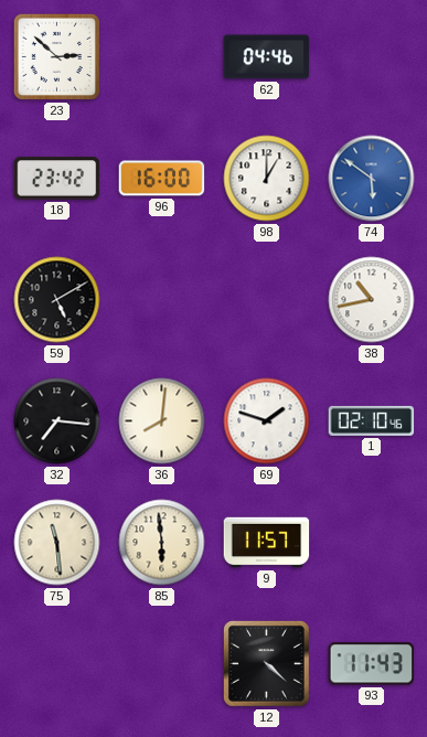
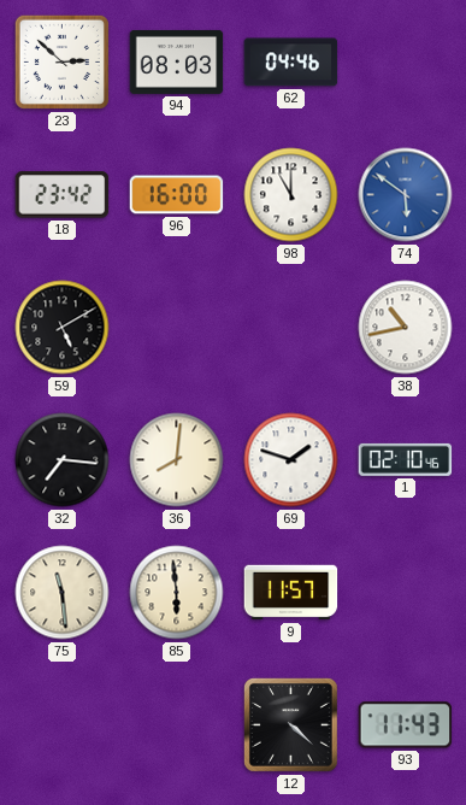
94: none -> 08:03
98: 1:00 -> 11:00
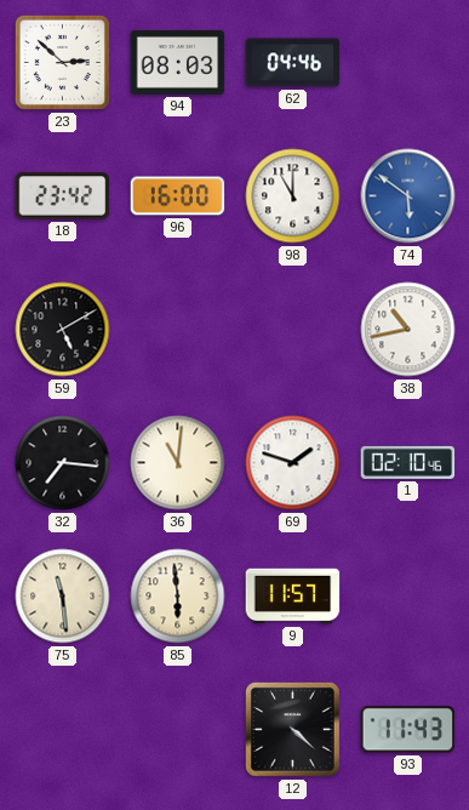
36: 8:01 -> 11:01
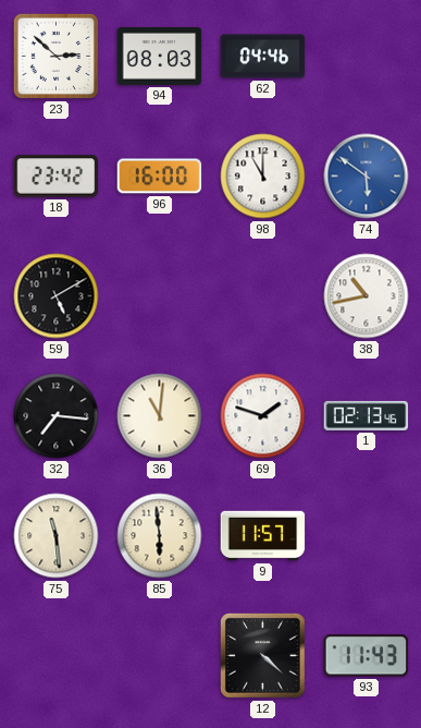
1: 02:10 -> 02:13
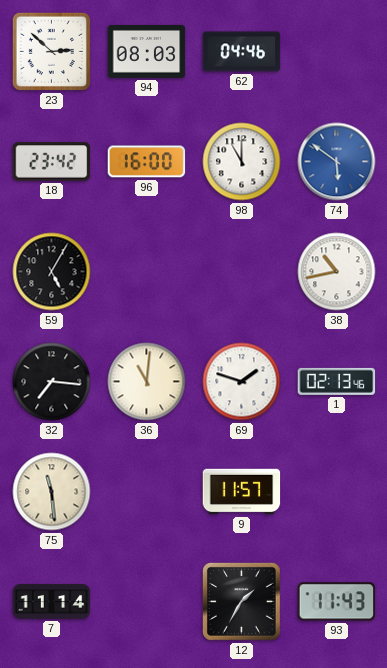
59: 5:10 -> 5:05
85: 5:59 -> none
7: none -> 11:14
12: 4:22 -> 1:35
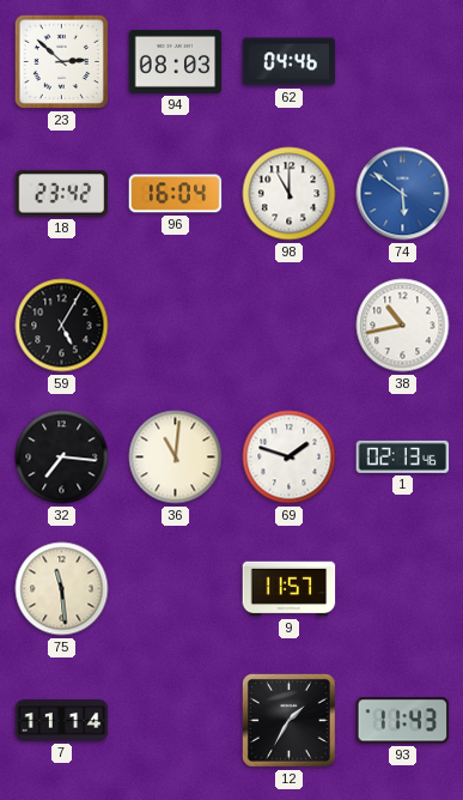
96: 16:00 -> 16:04
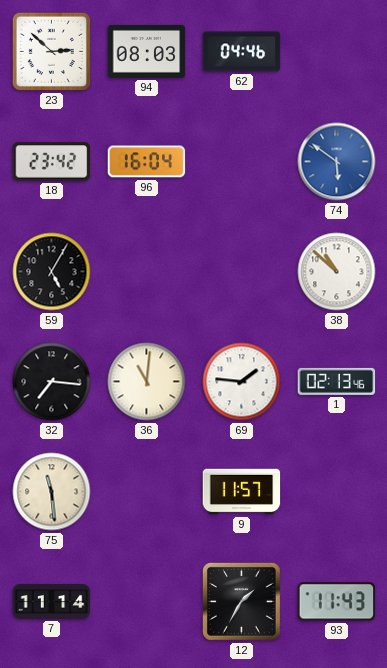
98: 11:00 -> none
38: 10:43 -> 10:52
69: 1:48 -> 1:46
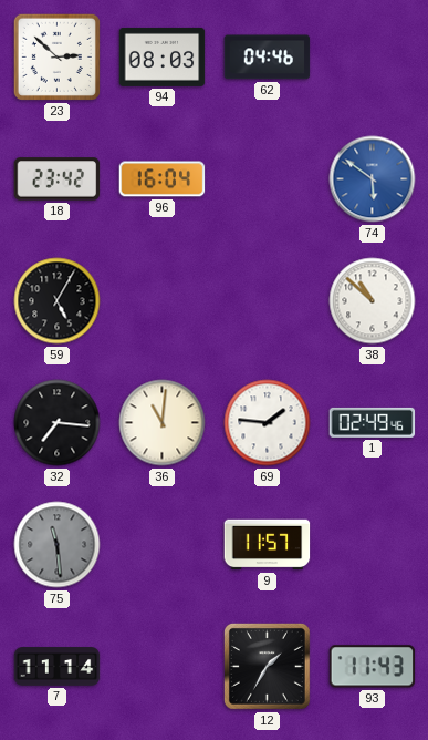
1: 02:13 -> 02:49
75 dial: cream -> grey
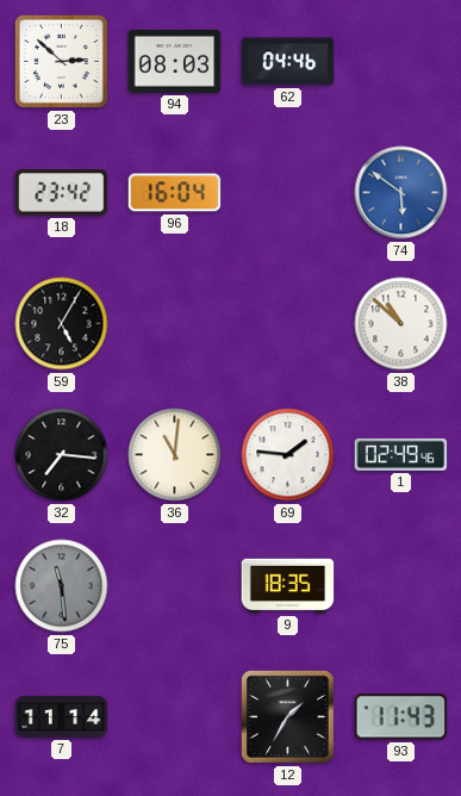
9: 11:57 -> 18:35
